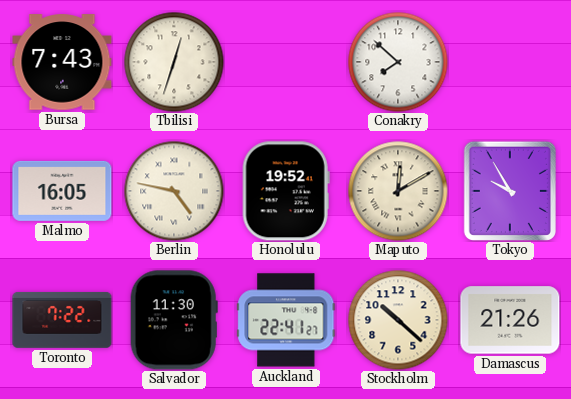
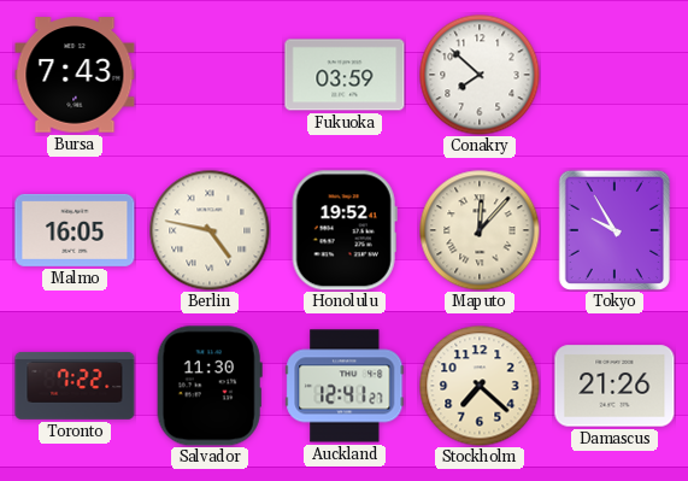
Tbilisi: 12:33 -> none
Fukuoka: none -> 03:59
Maputo: 12:10 -> 12:07
Auckland: 22:41 -> 12:41
Stockholm: 10:22 -> 7:22
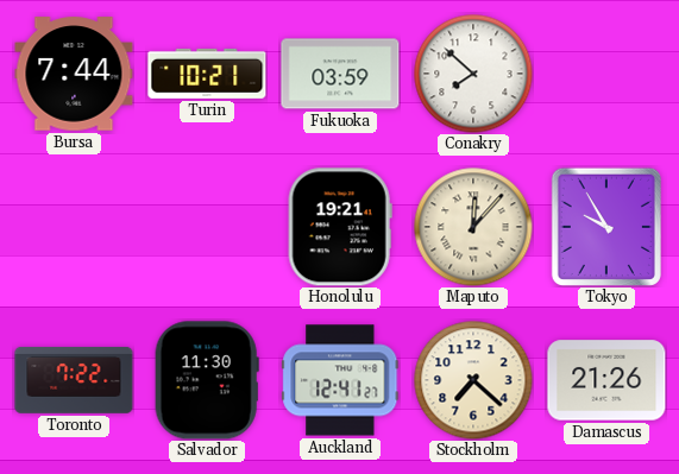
Bursa: 7:43 -> 7:44
Turin: none -> 10:21
Malmo: 16:05 -> none
Berlin: 4:47 -> none
Honolulu: 19:52 -> 19:21
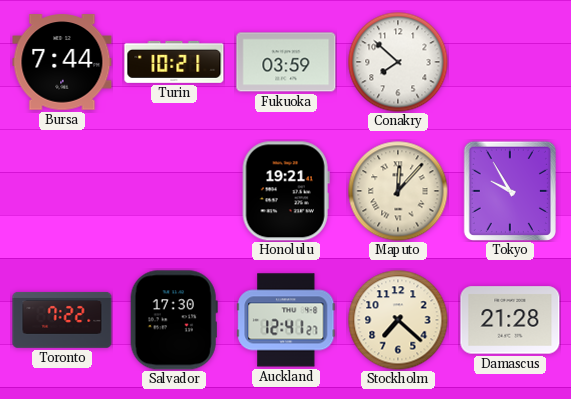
Salvador: 11:30 -> 17:30
Damascus: 21:26 -> 21:28
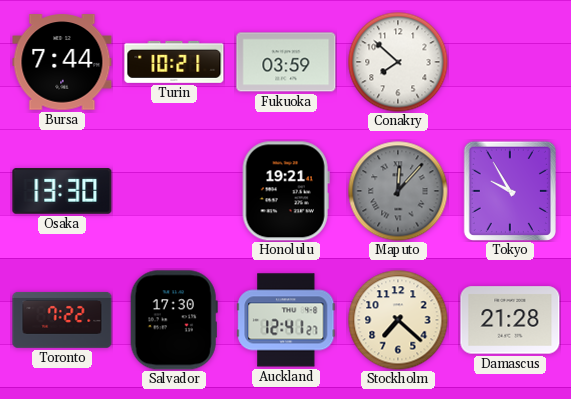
Osaka: none -> 13:30
Maputo dial: cream -> grey
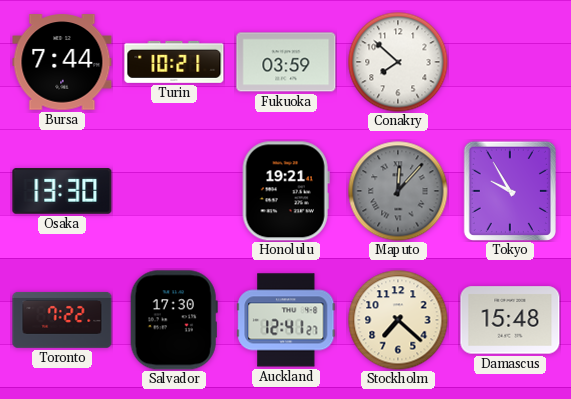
Damascus: 21:28 -> 15:48
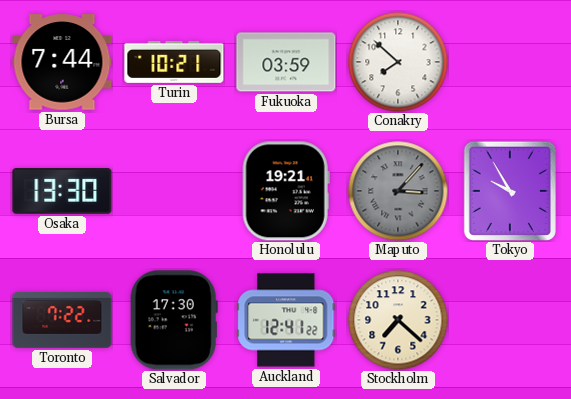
Maputo: 12:07 -> 3:07
Auckland: 12:41:27 -> 12:41:22
Damascus: 15:48 -> none
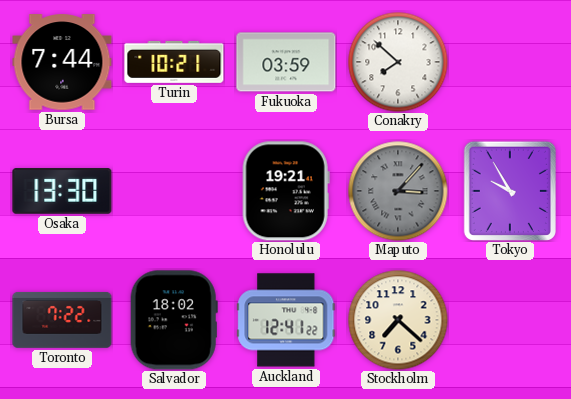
Salvador: 17:30 -> 18:02
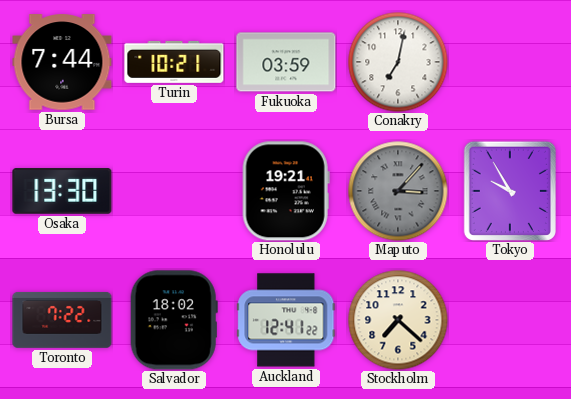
Conakry: 7:52 -> 7:02
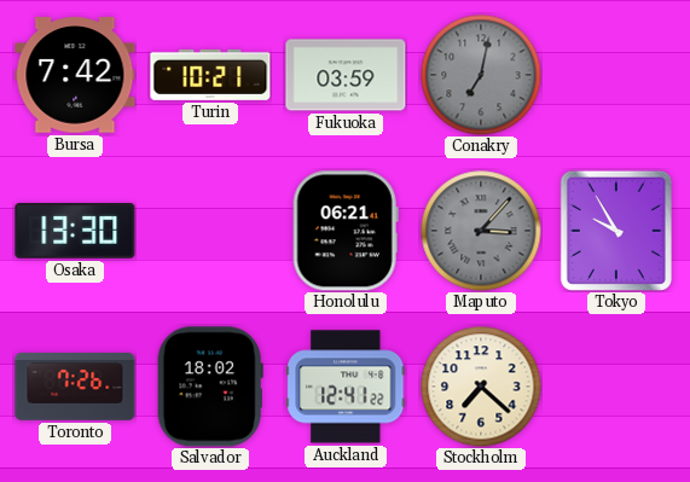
Bursa: 7:44 -> 7:42
Conakry dial: white -> grey
Honolulu: 19:21 -> 06:21
Toronto: 7:22 -> 7:26
